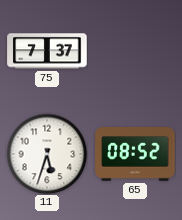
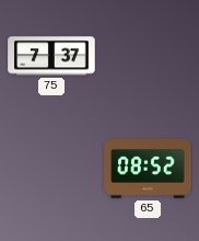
11: 5:33 -> none
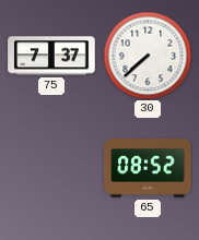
30: none -> 7:38
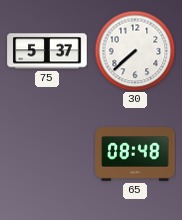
75: 7:37 -> 5:37
65: 08:52 -> 08:48
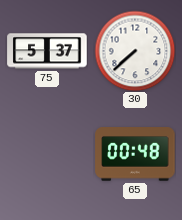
65: 08:48 -> 00:48
